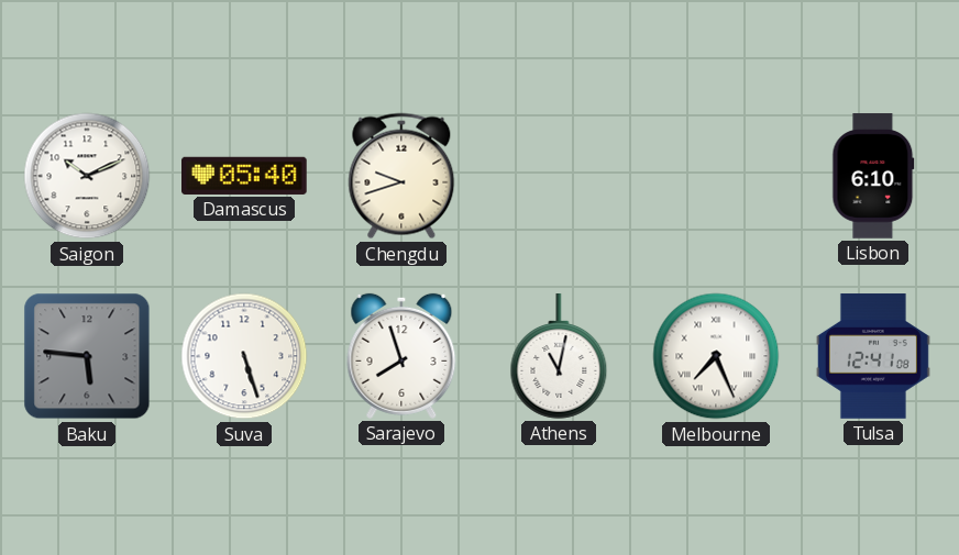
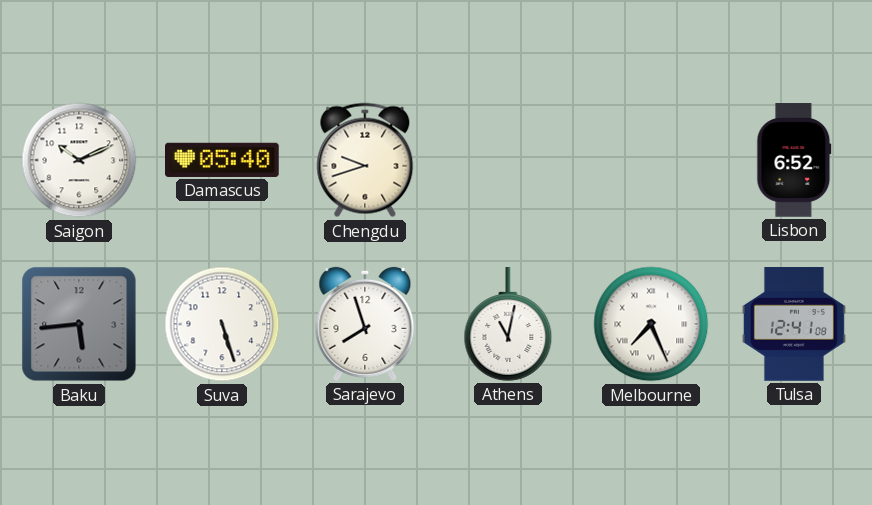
Lisbon: 6:10 -> 6:52
Baku: 5:46 -> 5:44
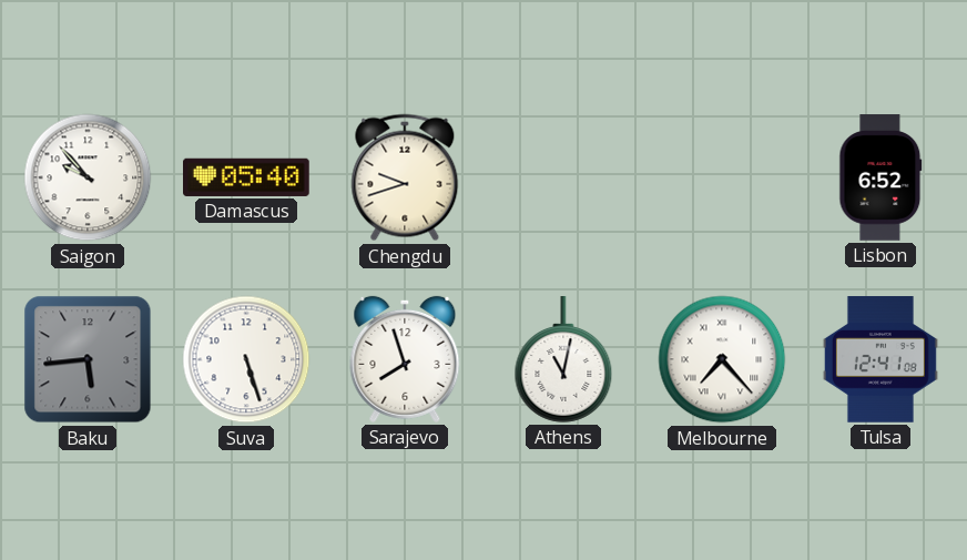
Saigon: 10:11 -> 9:53
Melbourne: 7:26 -> 7:23
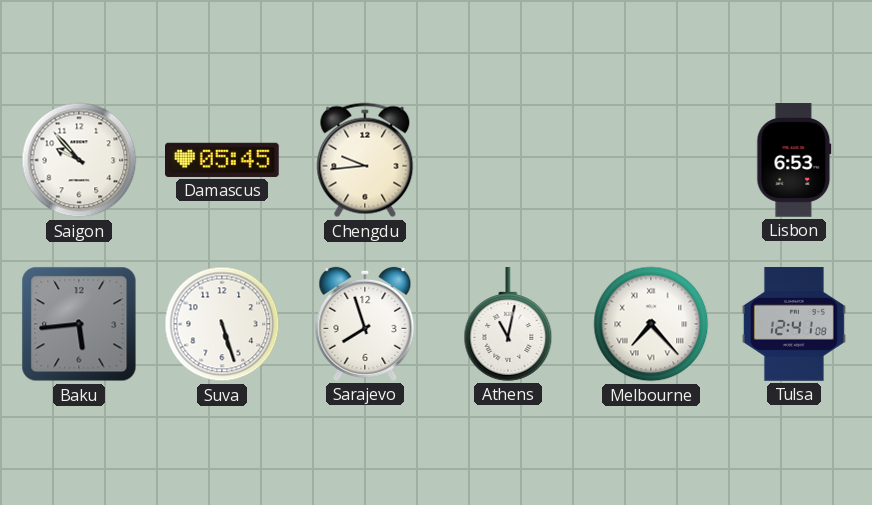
Damascus: 05:40 -> 05:45
Chengdu: 9:42 -> 9:44
Lisbon: 6:52 -> 6:53
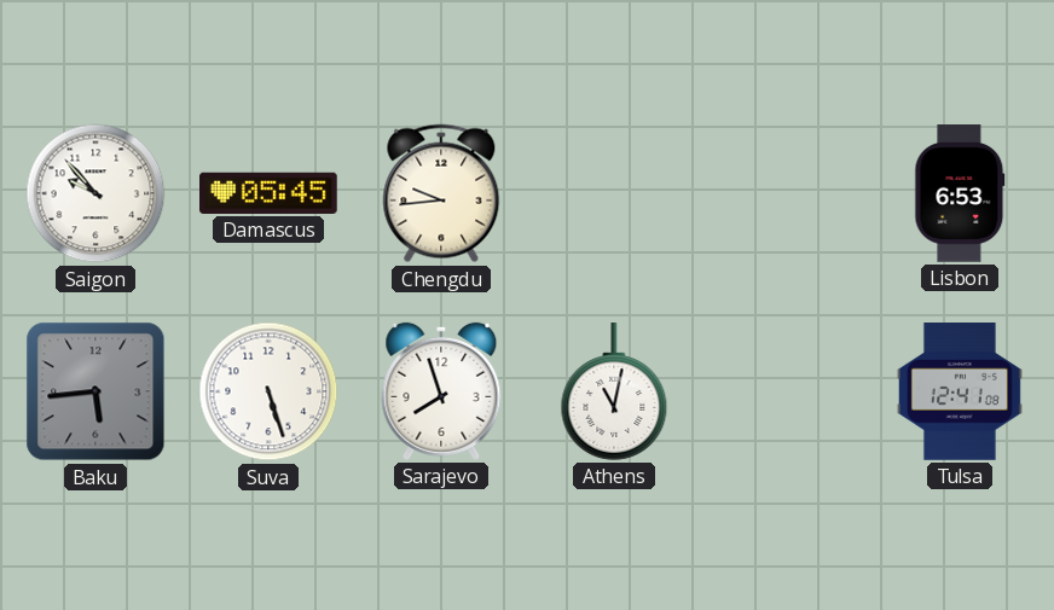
Melbourne: 7:23 -> none
